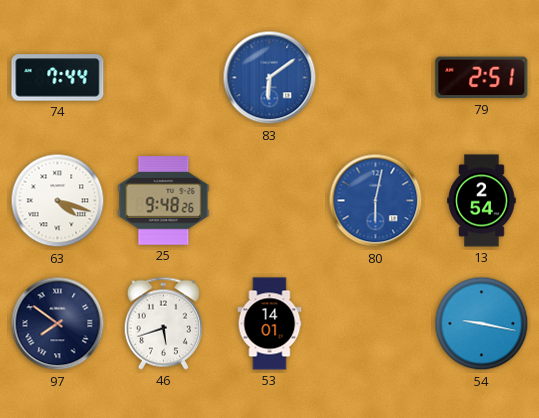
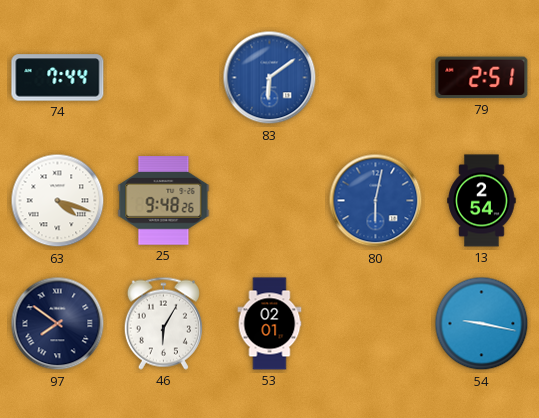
46: 5:42 -> 6:05
53: 14:01 -> 02:01
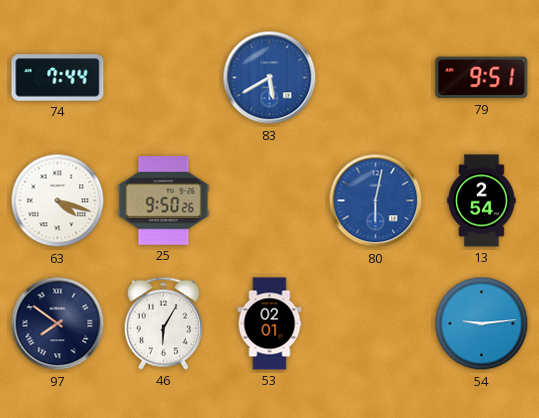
83: 6:09 -> 5:40
79: 2:51 -> 9:51
25: 9:48 -> 9:50
54: 9:17 -> 9:14
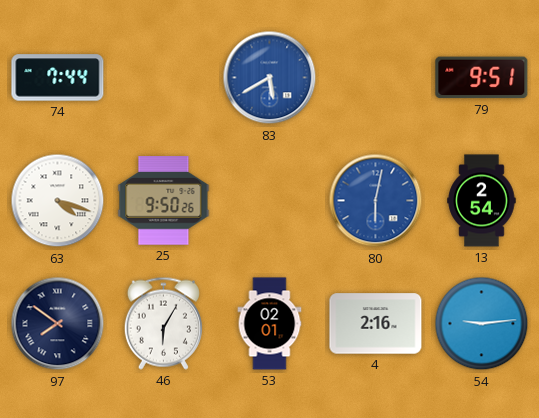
4: none -> 2:16
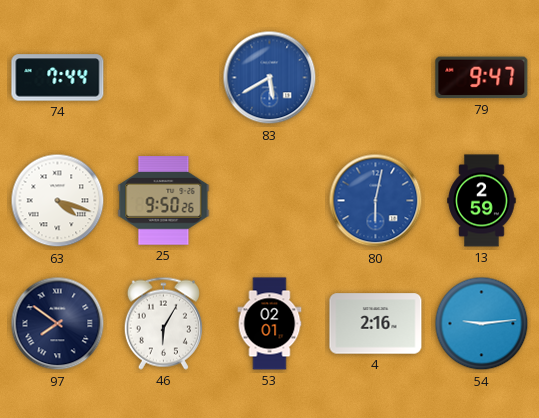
79: 9:51 -> 9:47
13: 2:54 -> 2:59
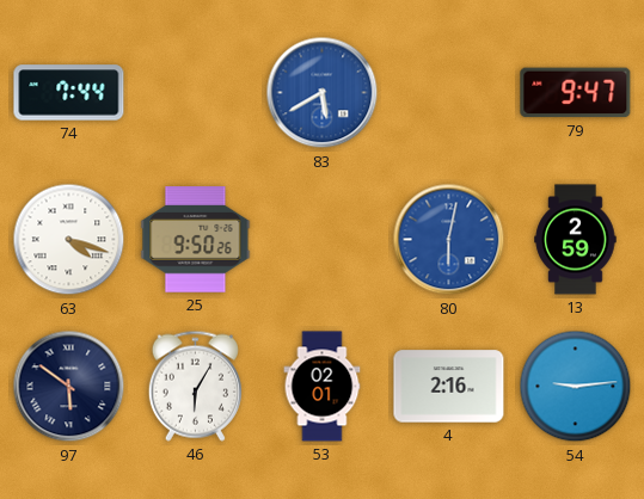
97: 7:51 -> 5:51
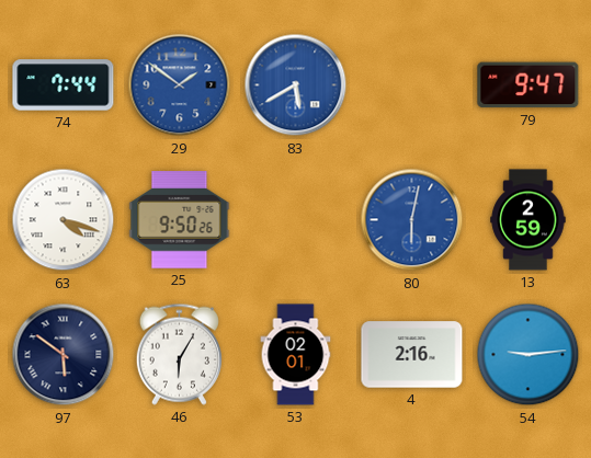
29: none -> 1:51
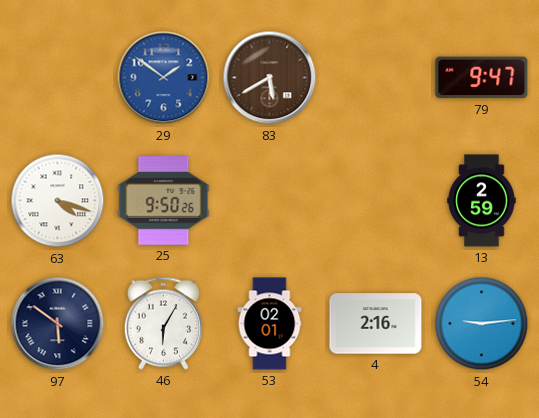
74: 7:44 -> none
83 dial: blue -> brown
80: 6:02 -> none
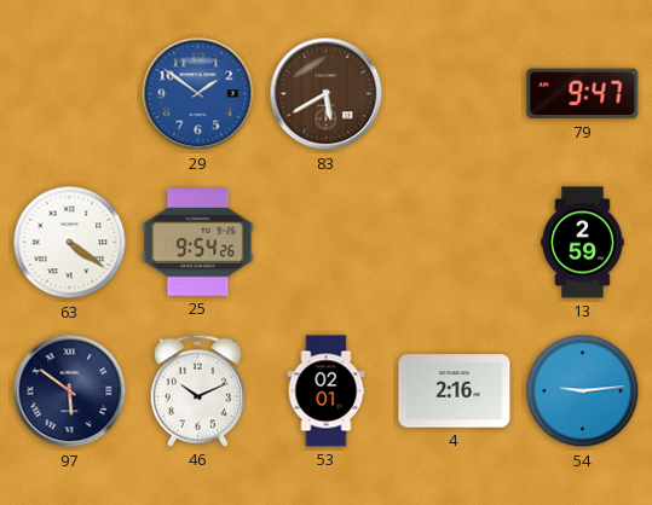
63: 4:18 -> 4:21
25: 9:50 -> 9:54
46: 6:05 -> 10:11
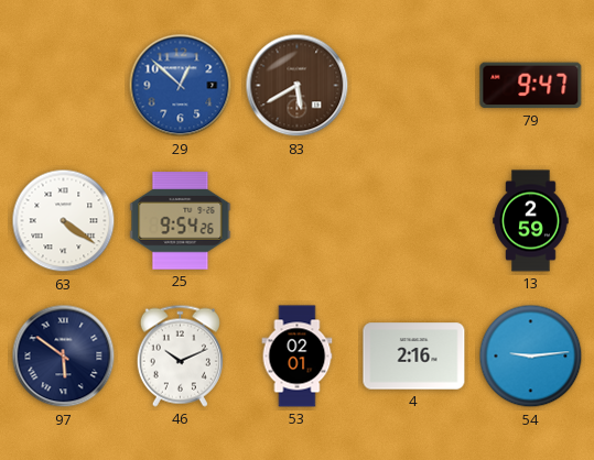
29: 1:51 -> 12:52
